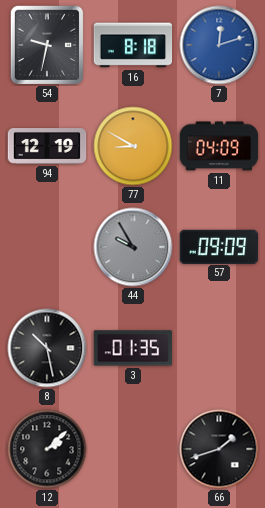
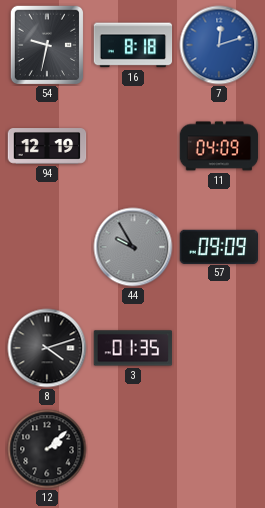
77: 8:50 -> none
8: 10:28 -> 4:12
66: 1:42 -> none
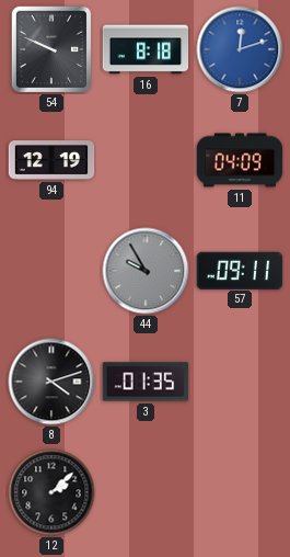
54: 9:32 -> 9:49
57: 09:09 -> 09:11
